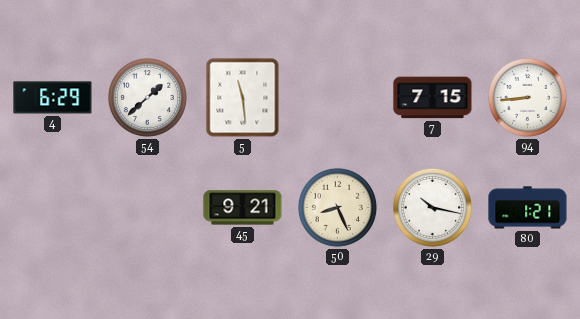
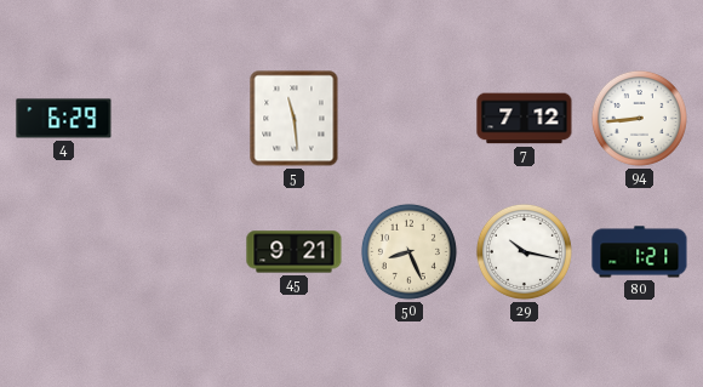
54: 1:38 -> none
7: 7:15 -> 7:12
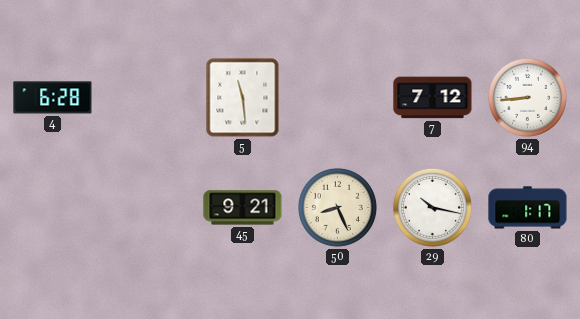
4: 6:29 -> 6:28
80: 1:21 -> 1:17
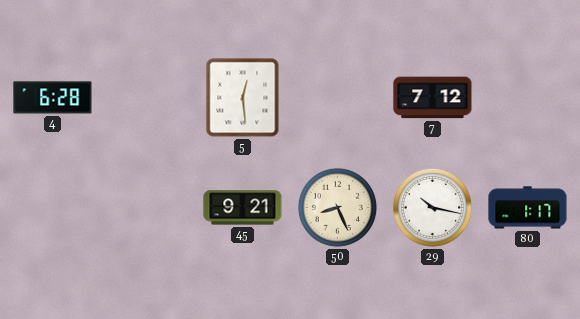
5: 11:29 -> 12:29
94: 8:44 -> none
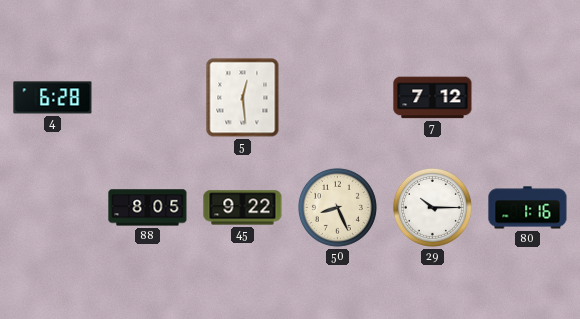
88: none -> 8:05
45: 9:21 -> 9:22
29: 10:17 -> 10:15
80: 1:17 -> 1:16
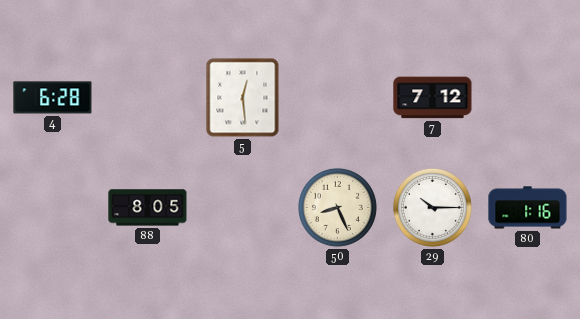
45: 9:22 -> none
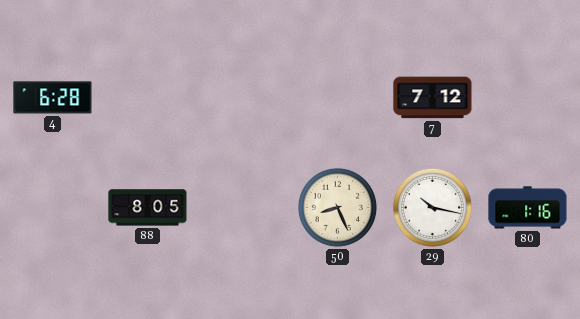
5: 12:29 -> none
29: 10:15 -> 10:17
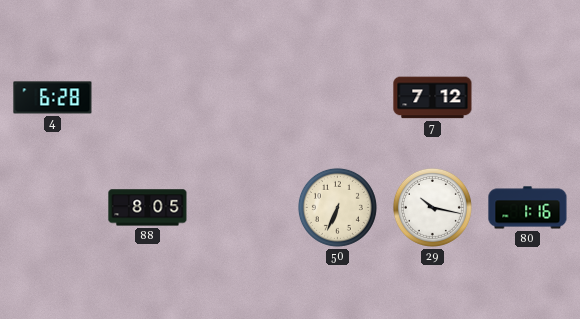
50: 8:26 -> 6:34
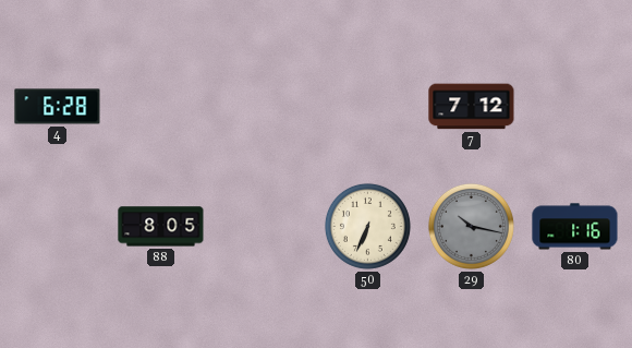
29 dial: white -> grey
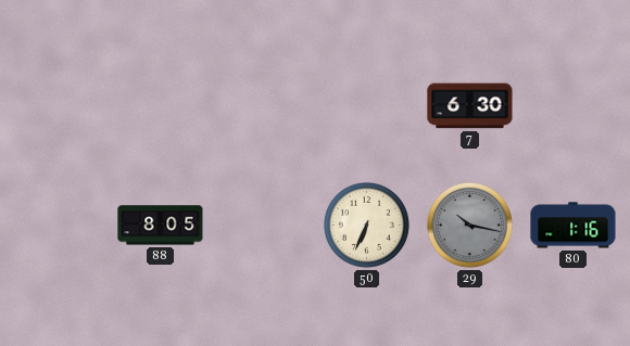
4: 6:28 -> none
7: 7:12 -> 6:30
